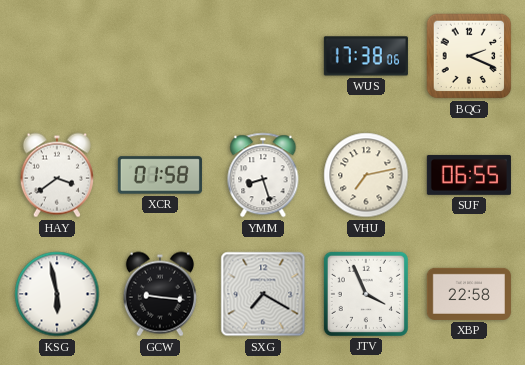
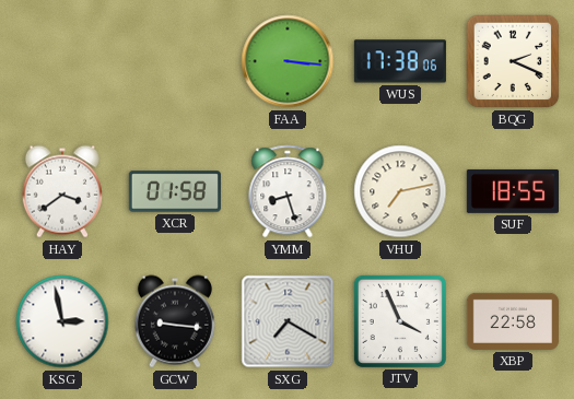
FAA: none -> 3:16
SUF: 06:55 -> 18:55
KSG: 5:58 -> 2:58
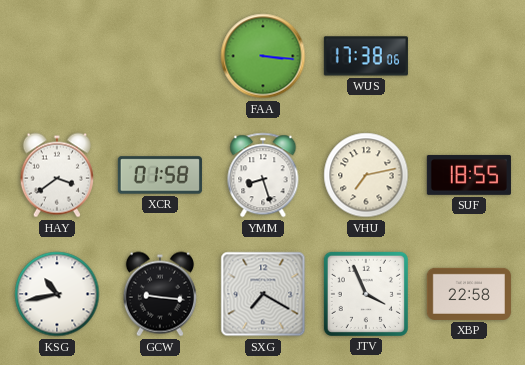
BQG: 2:19 -> none
KSG: 2:58 -> 10:43
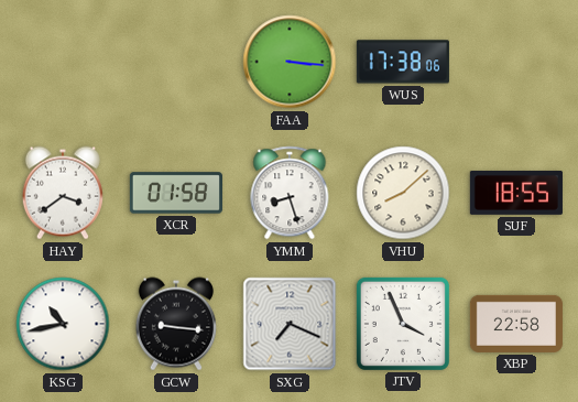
VHU: 7:13 -> 8:08
SXG: 7:20 -> 7:19
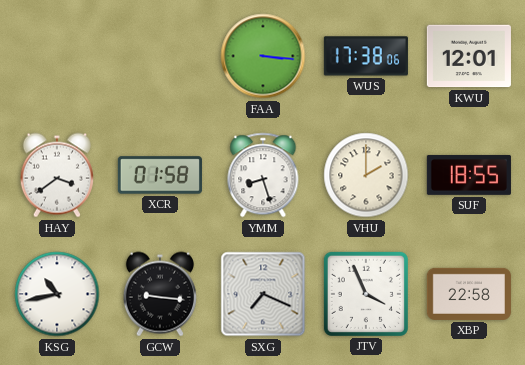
KWU: none -> 12:01
VHU: 8:08 -> 2:00
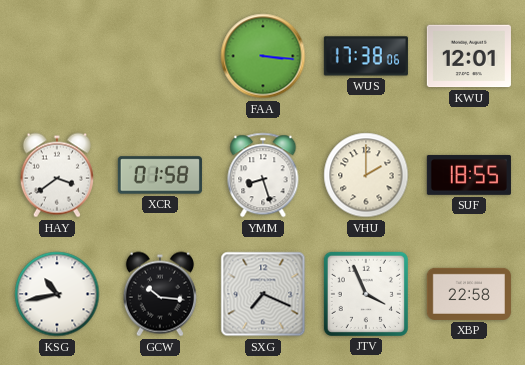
GCW: 9:16 -> 10:16
